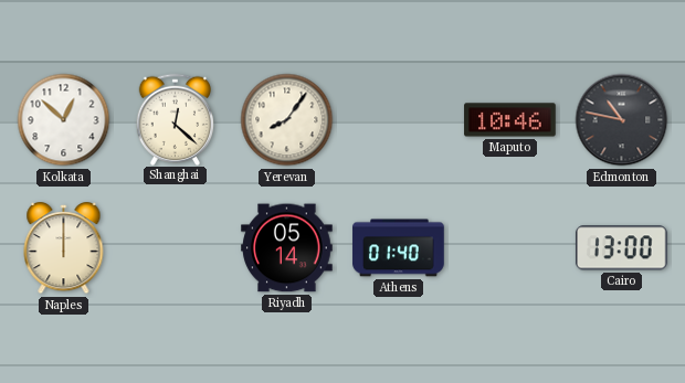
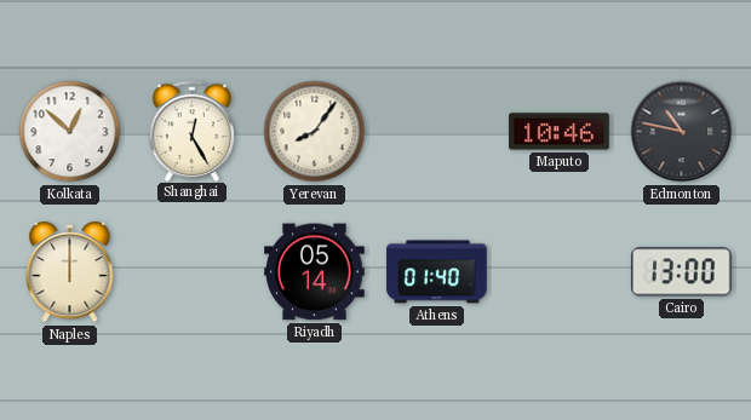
Shanghai: 12:22 -> 12:25
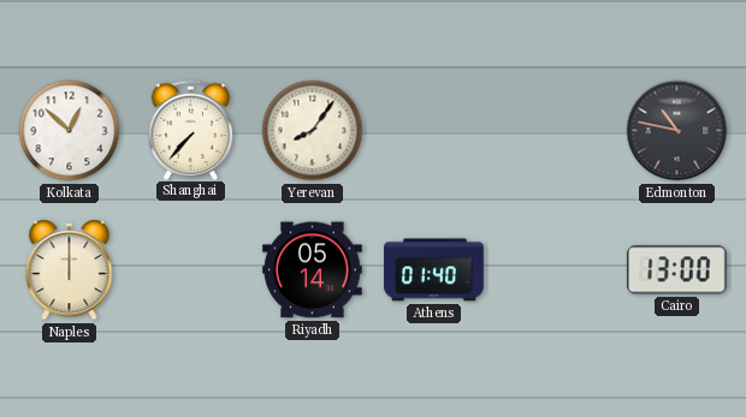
Shanghai: 12:25 -> 7:37
Maputo: 10:46 -> none
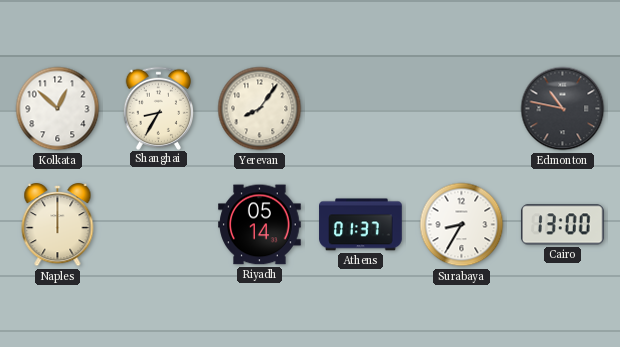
Shanghai: 7:37 -> 8:35
Athens: 01:40 -> 01:37
Surabaya: none -> 8:35
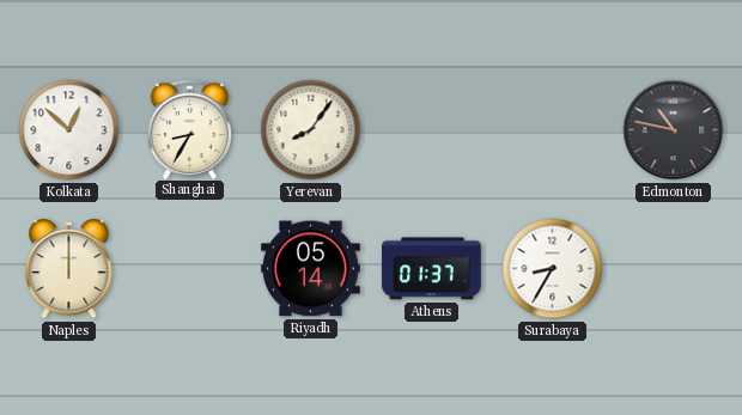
Cairo: 13:00 -> none
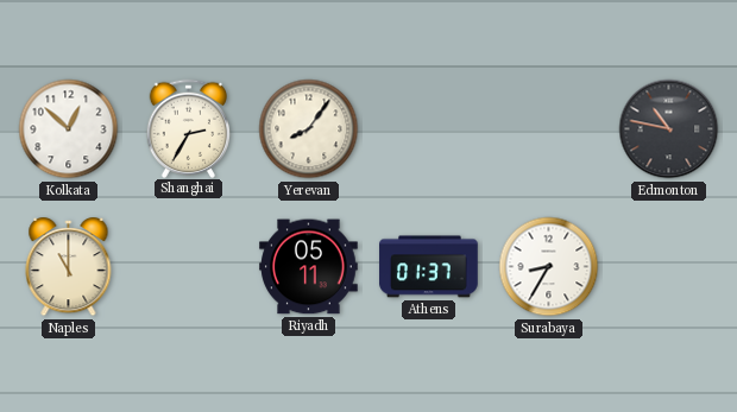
Shanghai: 8:35 -> 2:35
Naples: 12:00 -> 11:00
Riyadh: 05:14 -> 05:11
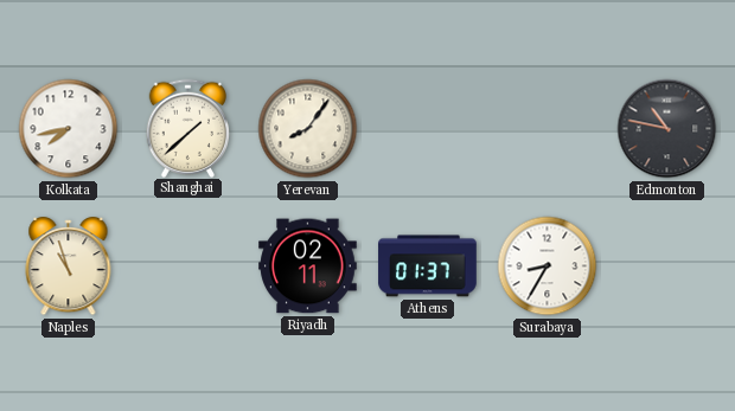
Kolkata: 12:52 -> 7:43
Shanghai: 2:35 -> 1:38
Naples: 11:00 -> 10:57
Riyadh: 05:11 -> 02:11
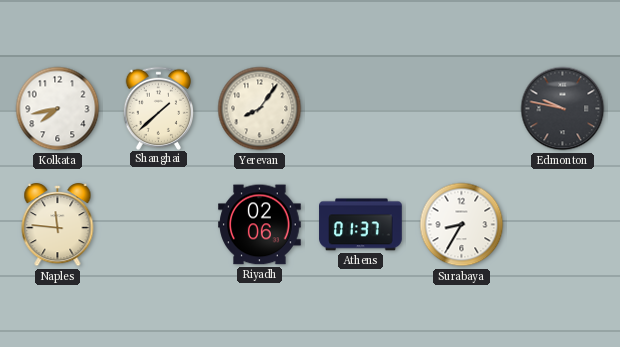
Edmonton: 10:47 -> 9:47
Naples: 10:57 -> 11:46
Riyadh: 02:11 -> 02:06
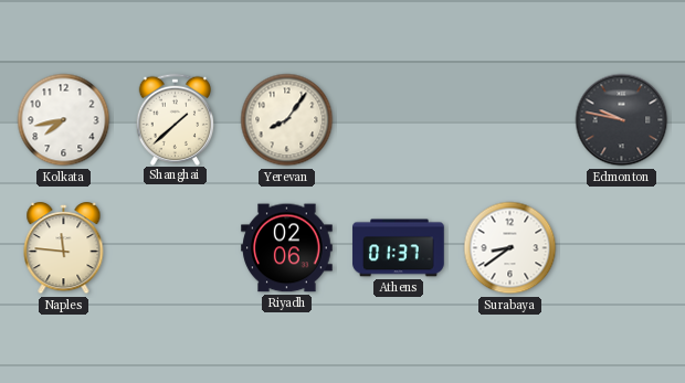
Surabaya: 8:35 -> 8:39
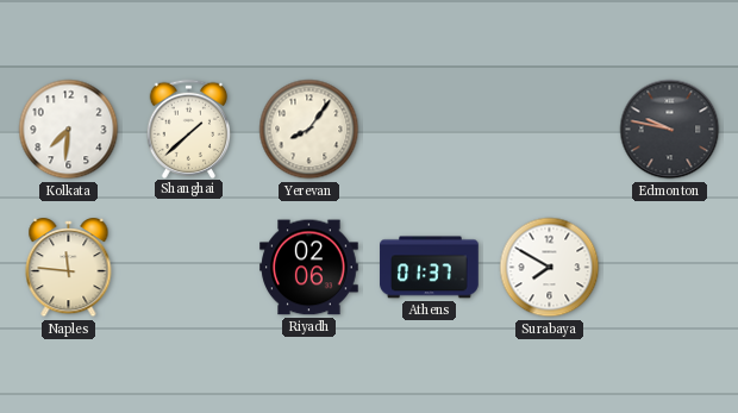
Kolkata: 7:43 -> 7:31
Surabaya: 8:39 -> 7:50
